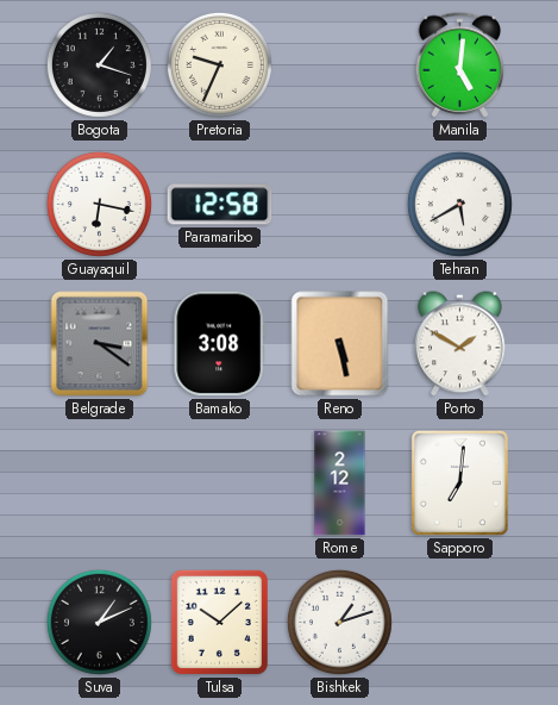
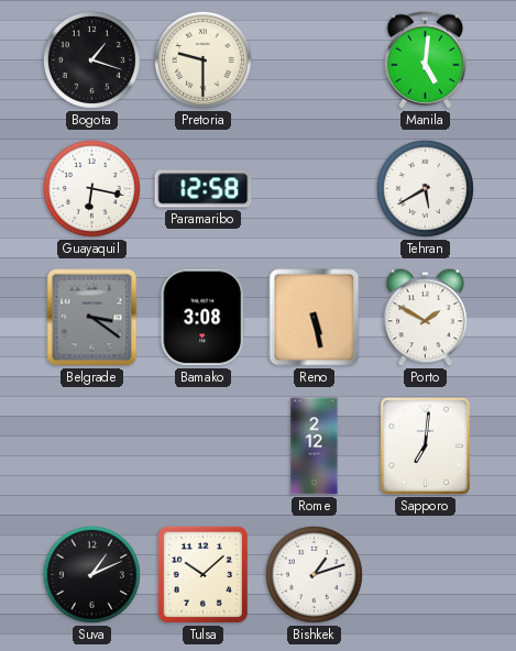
Pretoria: 9:34 -> 9:30
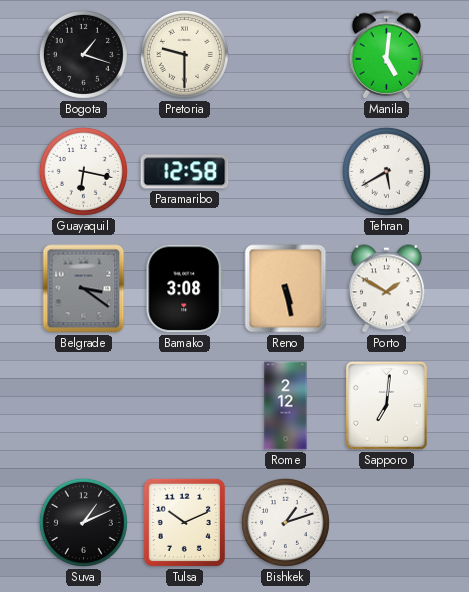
Tulsa: 10:08 -> 10:11
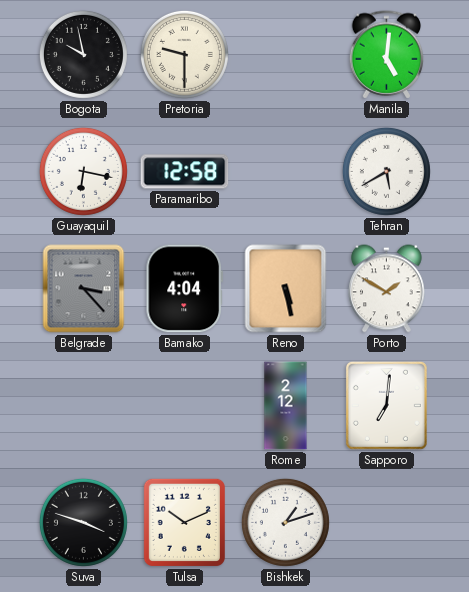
Bogota: 1:18 -> 9:58
Belgrade: 3:21 -> 3:23
Bamako: 3:08 -> 4:04
Suva: 1:11 -> 3:48
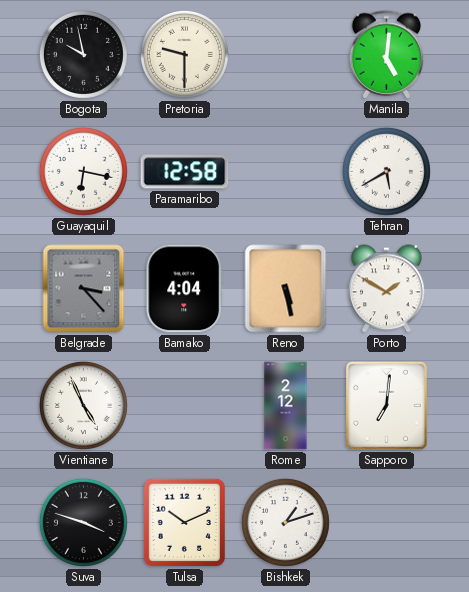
Vientiane: none -> 4:56
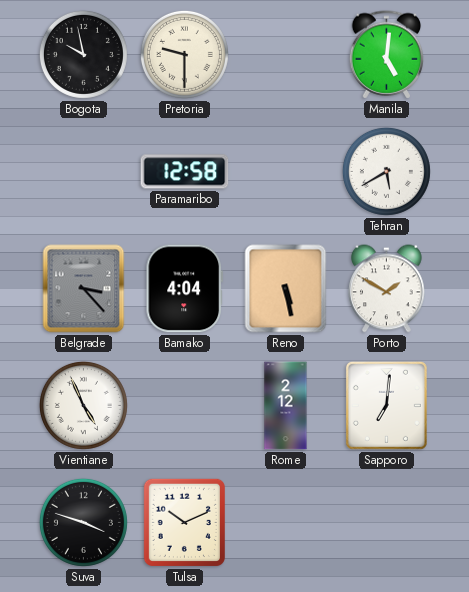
Guayaquil: 6:17 -> none
Bishkek: 1:12 -> none
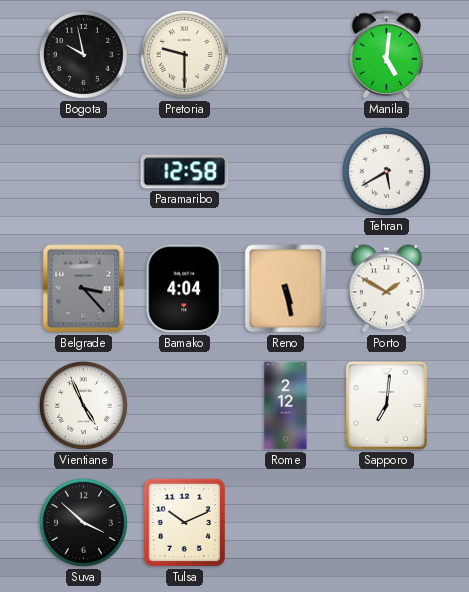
Suva: 3:48 -> 3:52
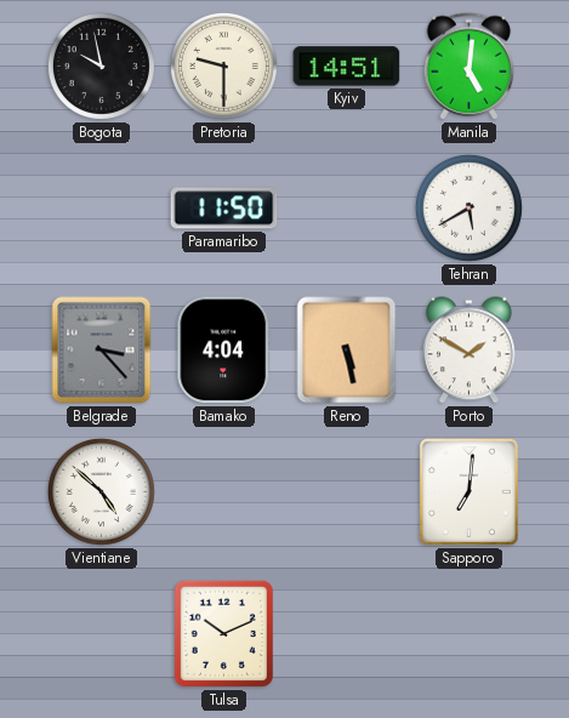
Kyiv: none -> 14:51
Paramaribo: 12:58 -> 11:50
Vientiane: 4:56 -> 4:52
Rome: 2:12 -> none
Suva: 3:52 -> none
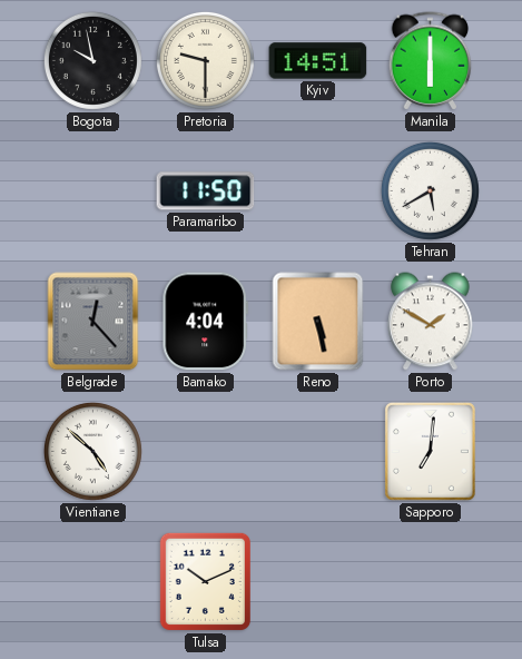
Manila: 5:01 -> 6:00
Belgrade: 3:23 -> 12:23
